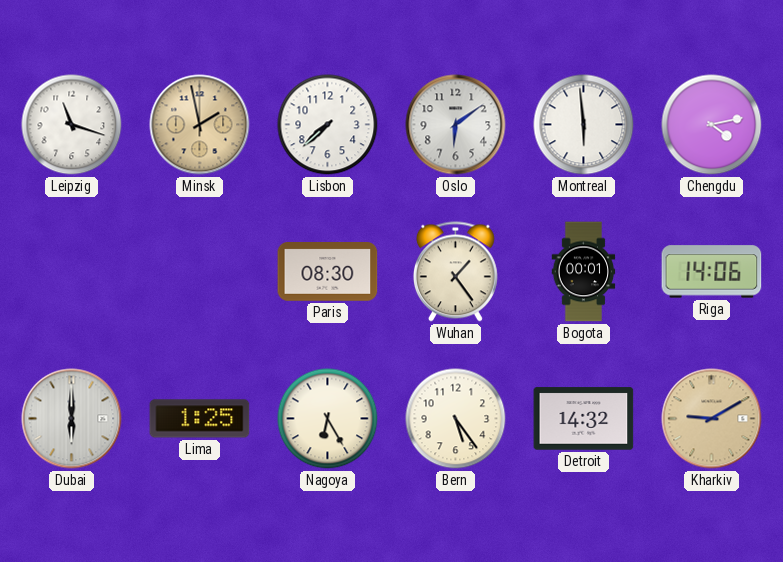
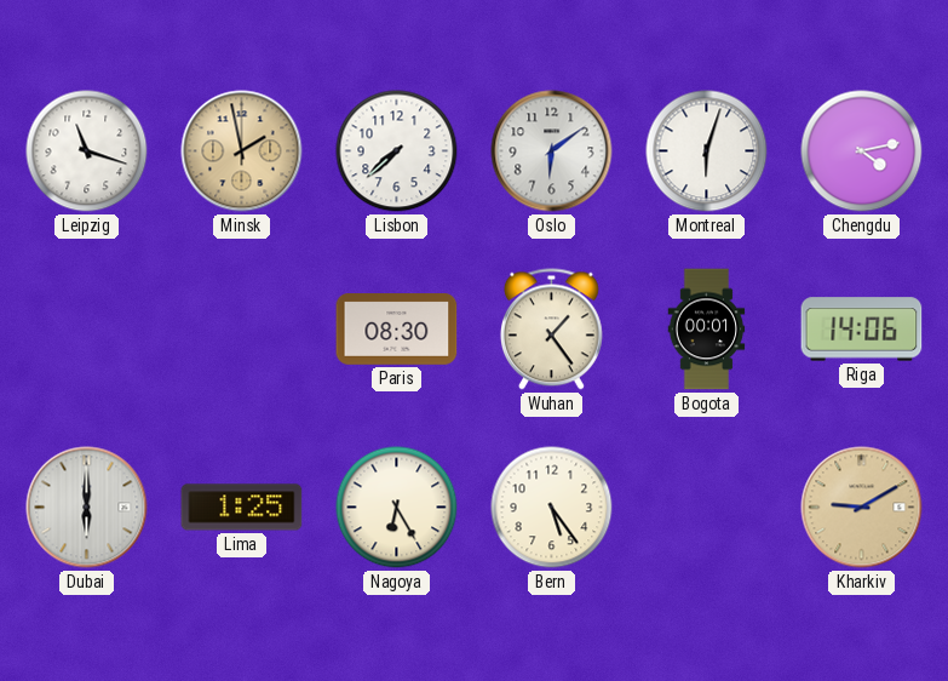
Montreal: 5:59 -> 6:03
Detroit: 14:32 -> none
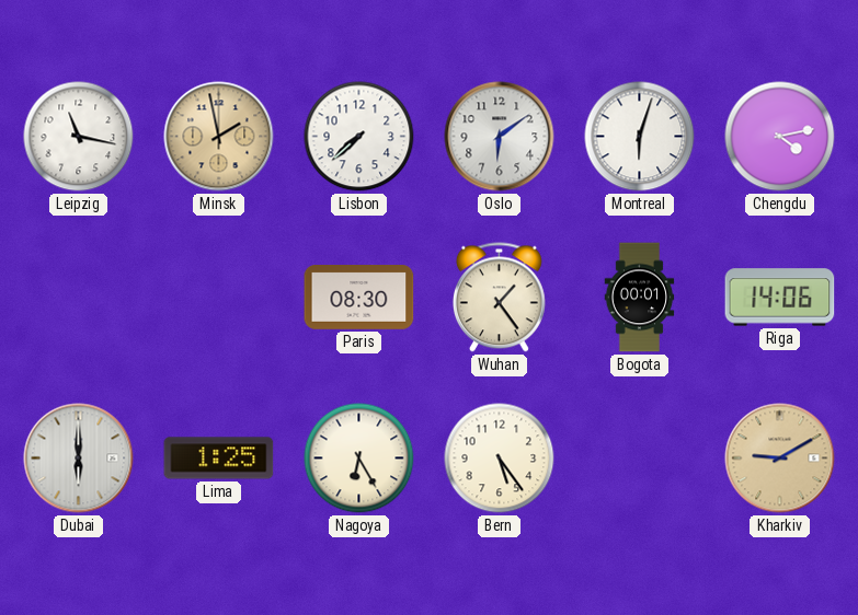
Leipzig: 11:18 -> 11:17
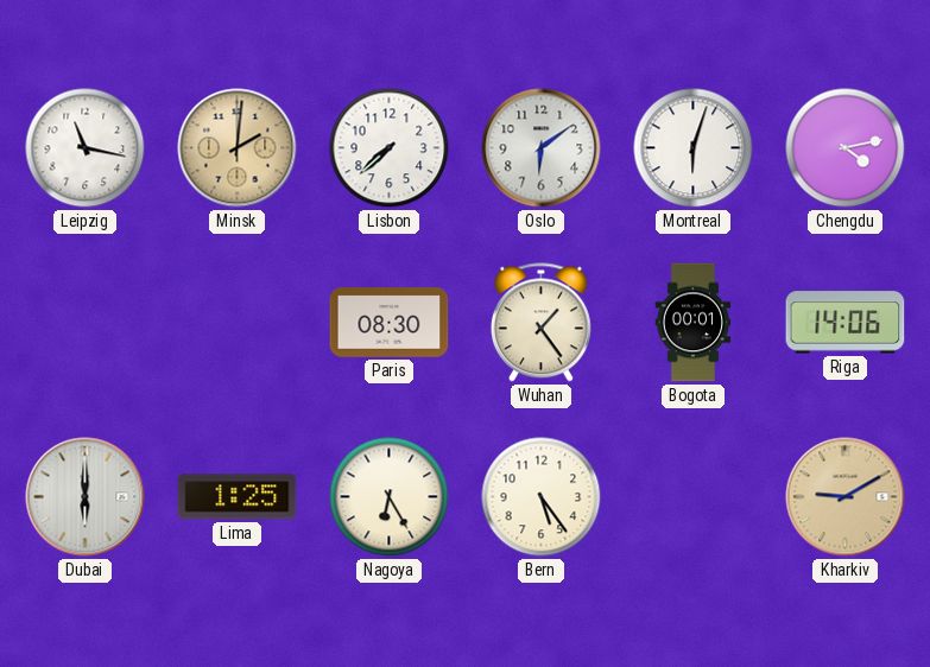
Minsk: 1:58 -> 2:01
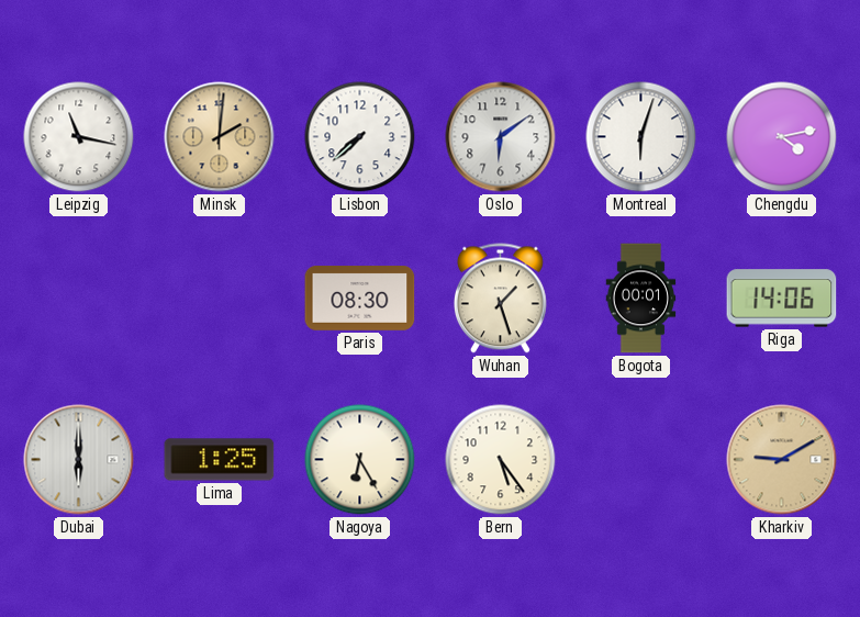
Wuhan: 1:24 -> 1:27
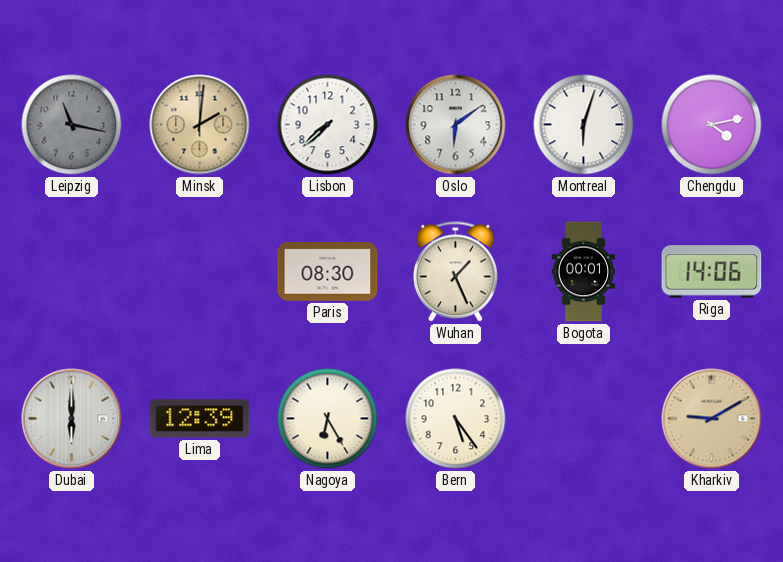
Leipzig dial: white -> grey
Wuhan: 1:27 -> 1:26
Lima: 1:25 -> 12:39
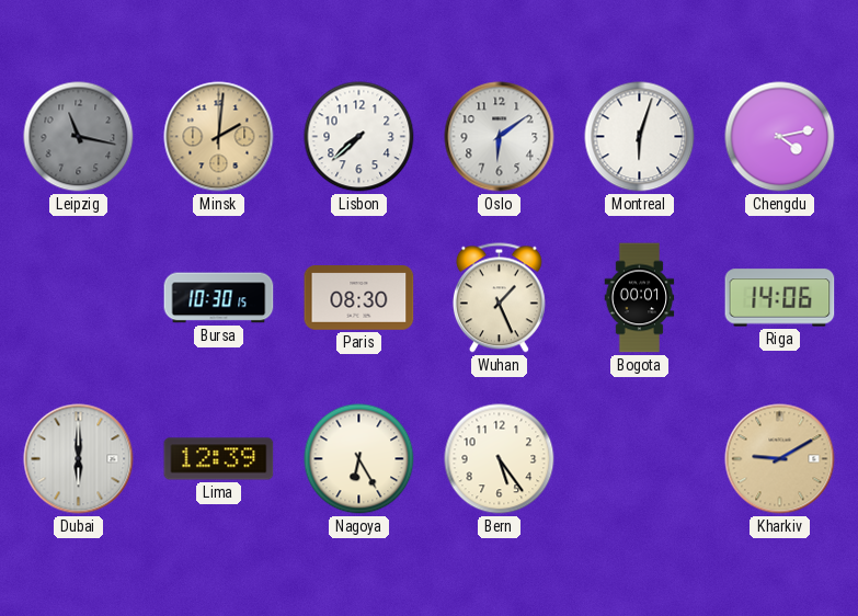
Bursa: none -> 10:30
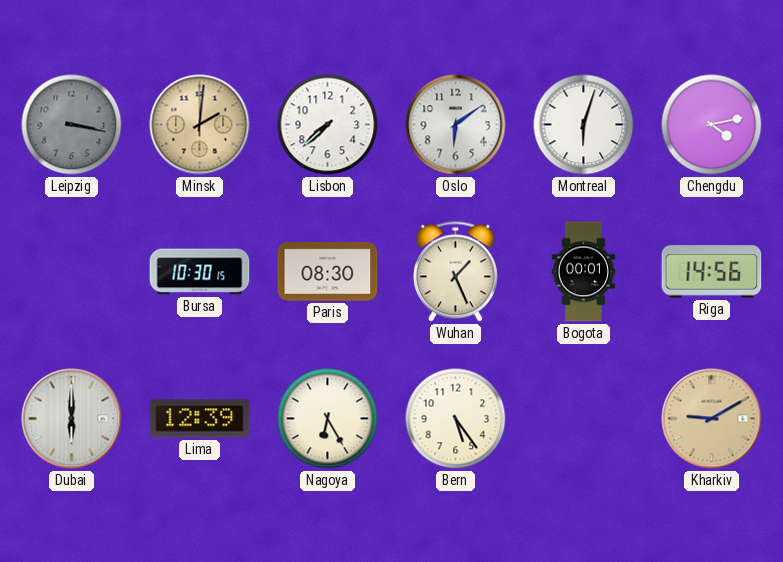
Leipzig: 11:17 -> 3:17
Riga: 14:06 -> 14:56
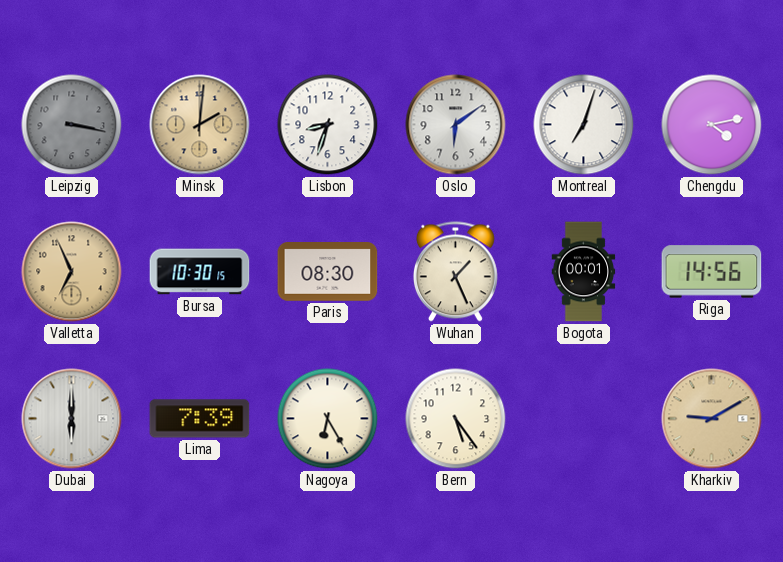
Lisbon: 7:38 -> 8:33
Montreal: 6:03 -> 7:03
Valletta: none -> 6:56
Lima: 12:39 -> 7:39
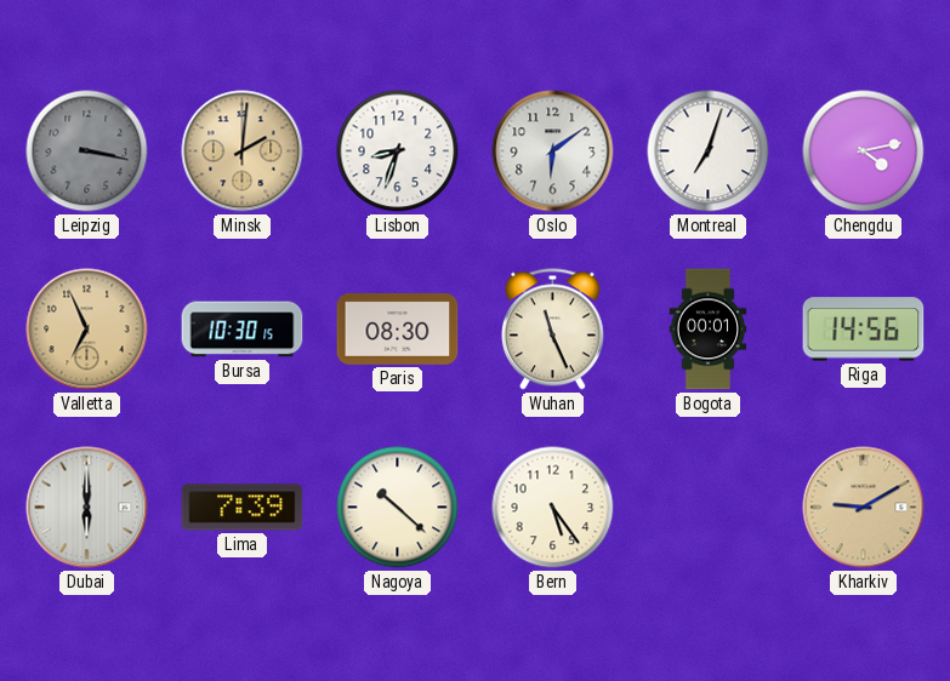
Wuhan: 1:26 -> 11:26
Nagoya: 6:25 -> 10:22
